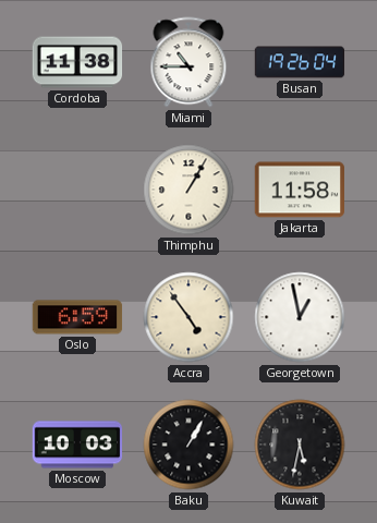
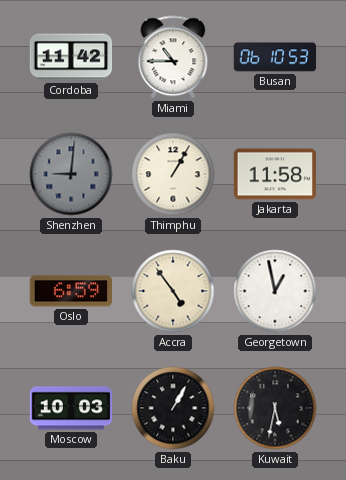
Cordoba: 11:38 -> 11:42
Busan: 19:26 -> 06:10
Shenzhen: none -> 9:01
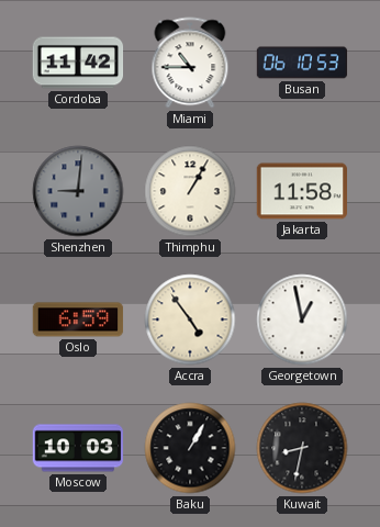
Kuwait: 5:32 -> 8:32
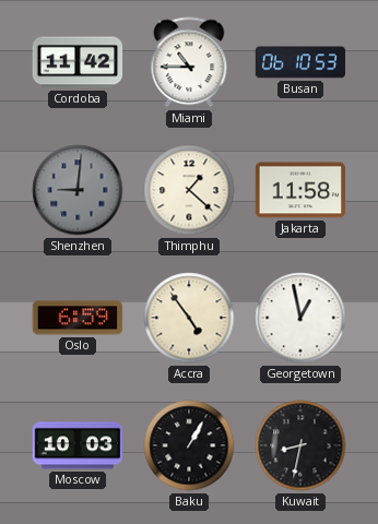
Thimphu: 1:05 -> 1:22
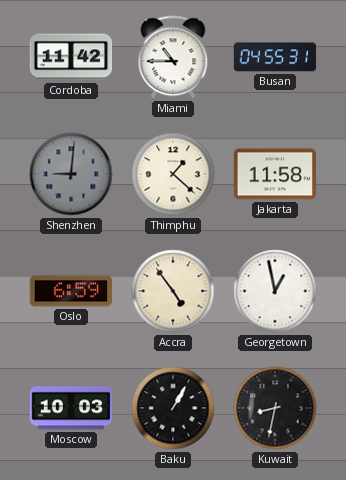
Busan: 06:10 -> 04:55
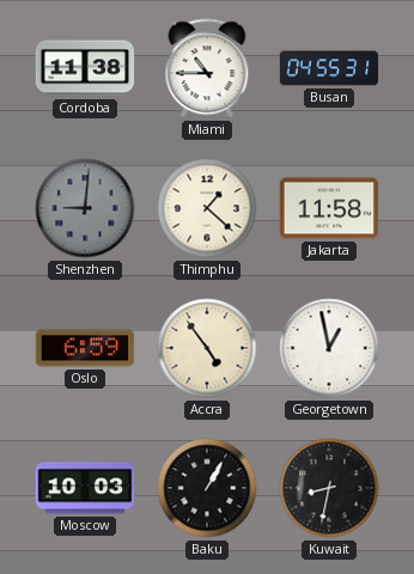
Cordoba: 11:42 -> 11:38
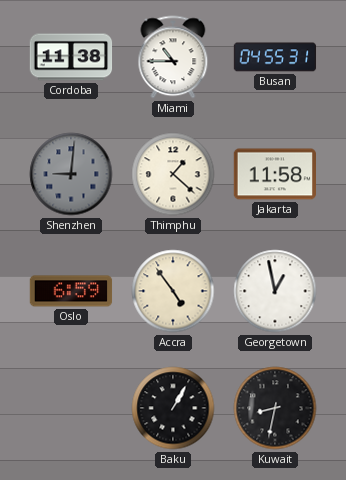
Moscow: 10:03 -> none
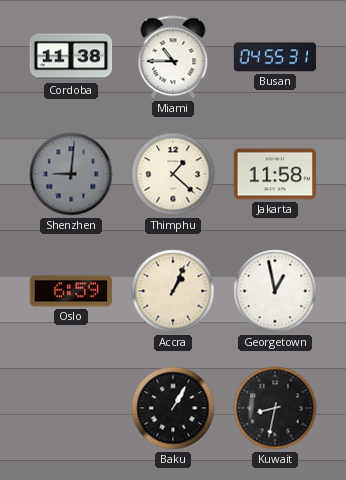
Accra: 4:54 -> 1:04
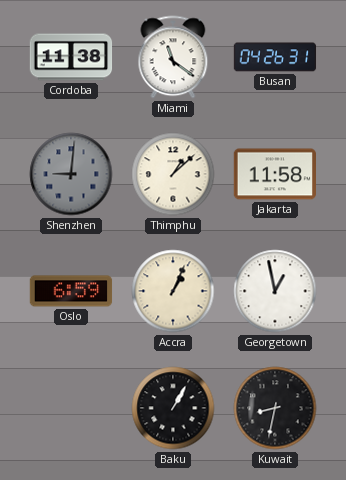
Miami: 10:45 -> 11:21
Busan: 04:55 -> 04:26
Thimphu: 1:22 -> 1:08
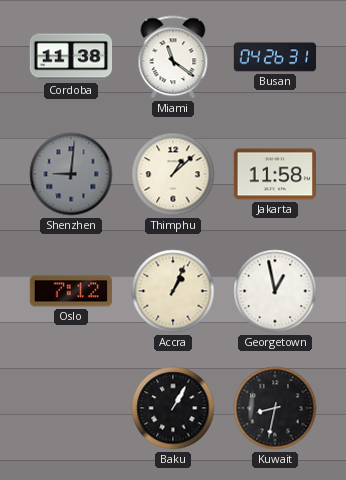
Oslo: 6:59 -> 7:12
